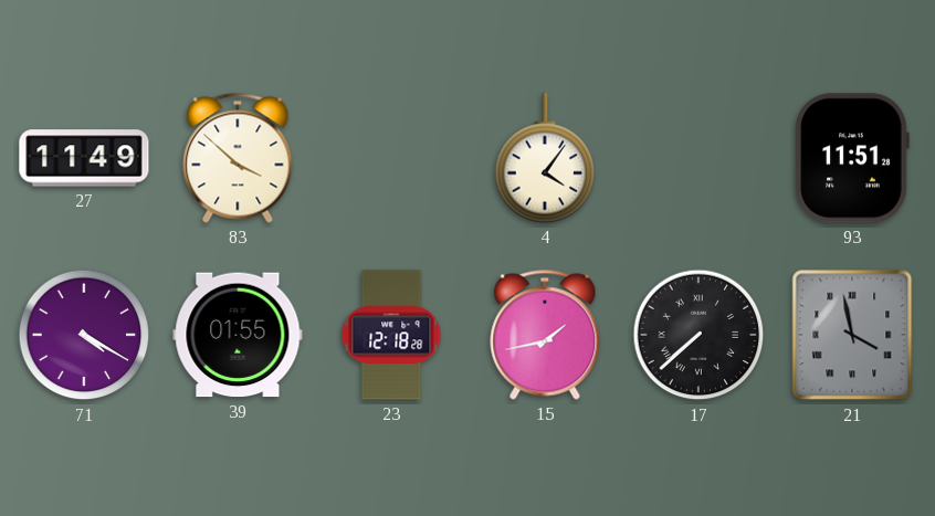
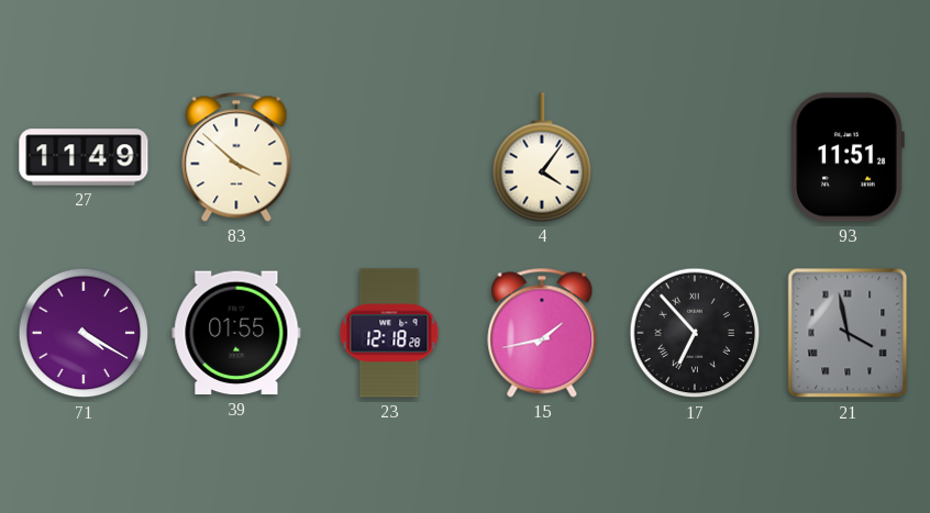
17: 7:38 -> 6:53
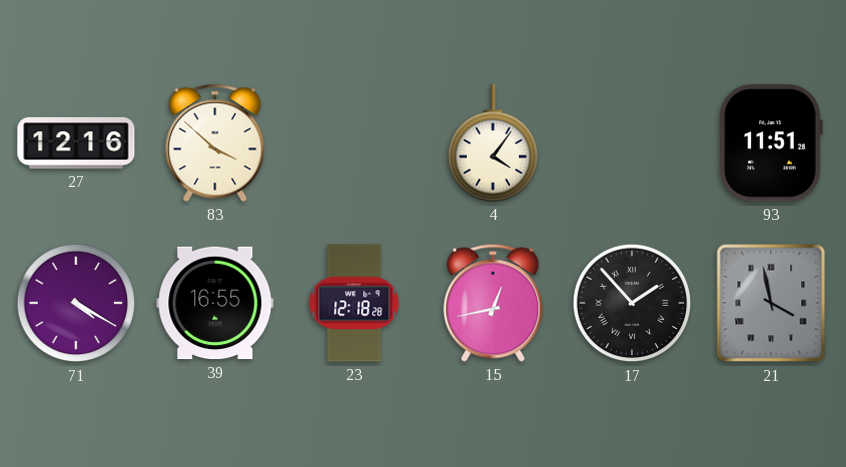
27: 11:49 -> 12:16
39: 01:55 -> 16:55
15: 1:43 -> 12:43
17: 6:53 -> 1:53
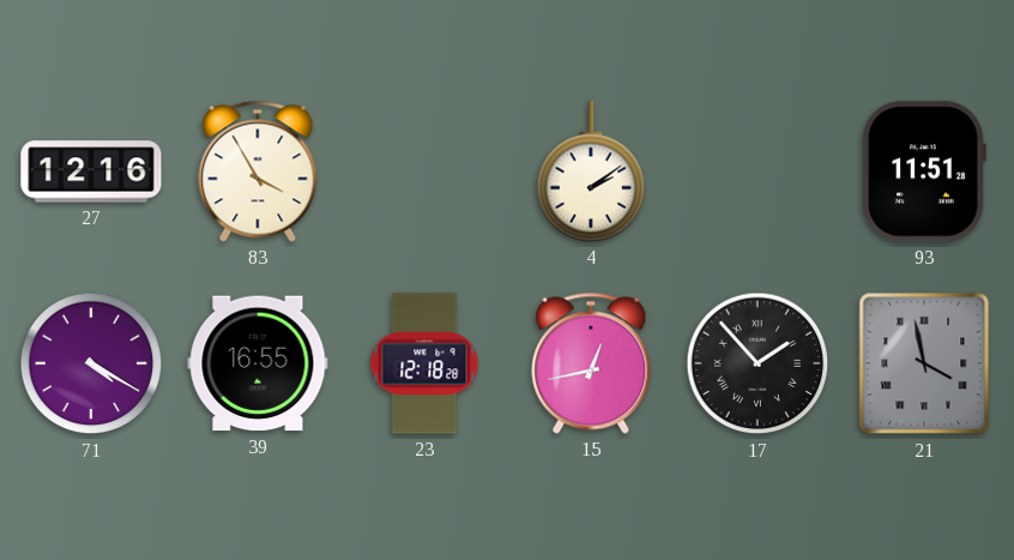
83: 3:52 -> 3:55
4: 4:06 -> 2:09
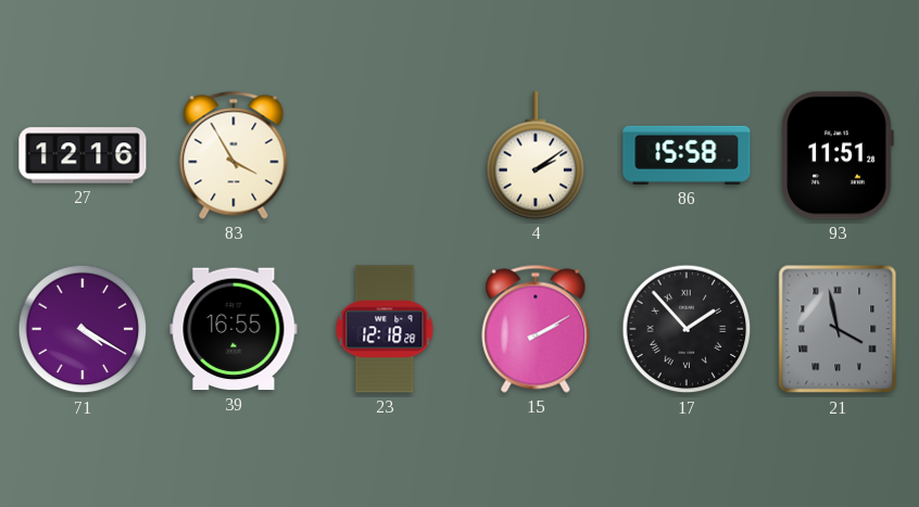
86: none -> 15:58
15: 12:43 -> 2:10
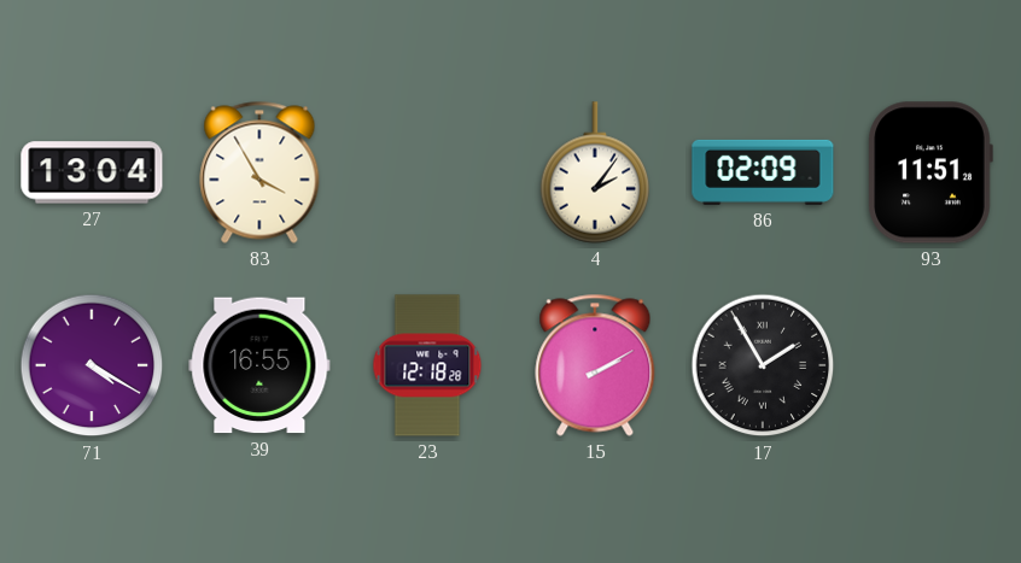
27: 12:16 -> 13:04
4: 2:09 -> 2:06
86: 15:58 -> 02:09
17: 1:53 -> 1:55
21: 3:58 -> none
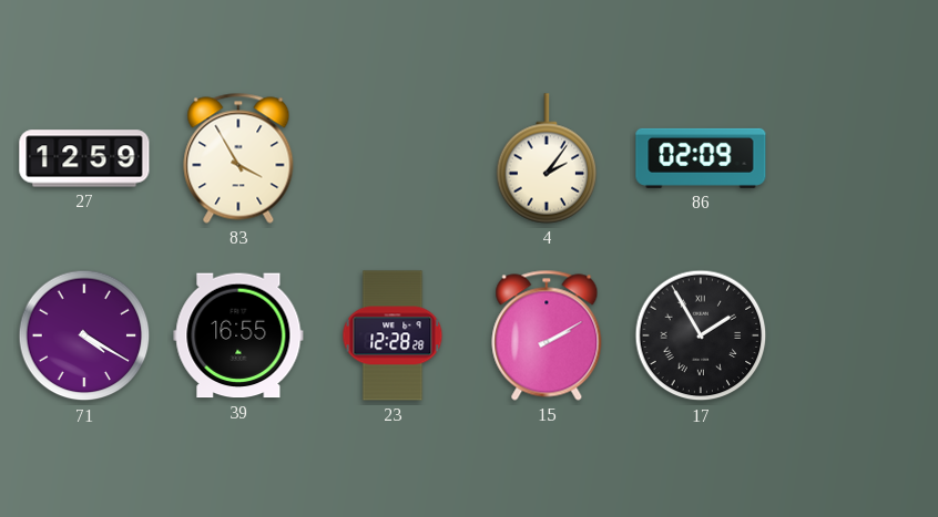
27: 13:04 -> 12:59
93: 11:51 -> none
23: 12:18 -> 12:28
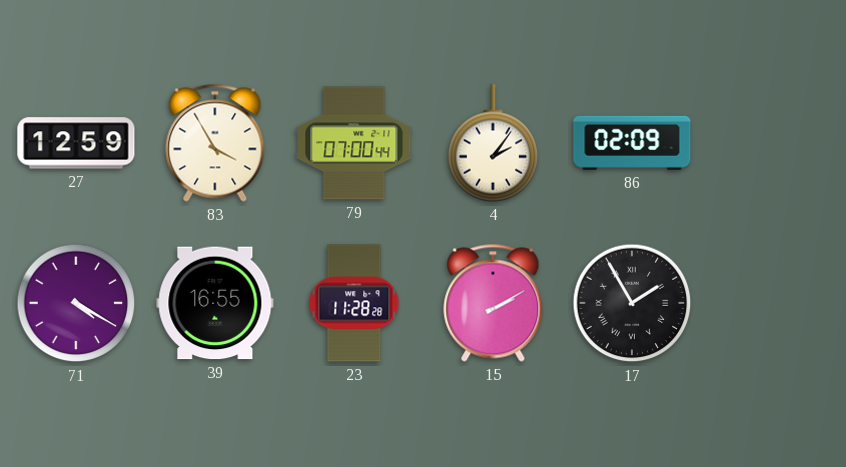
79: none -> 07:00
23: 12:28 -> 11:28
